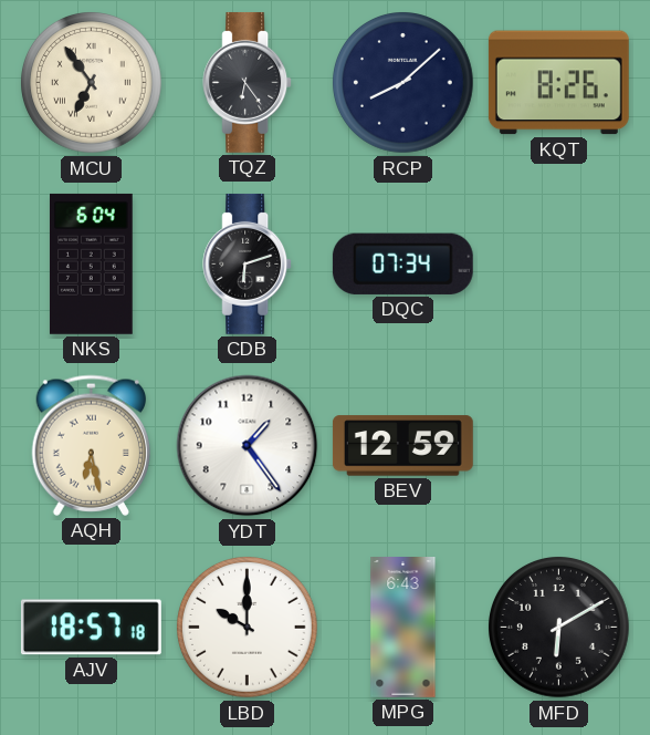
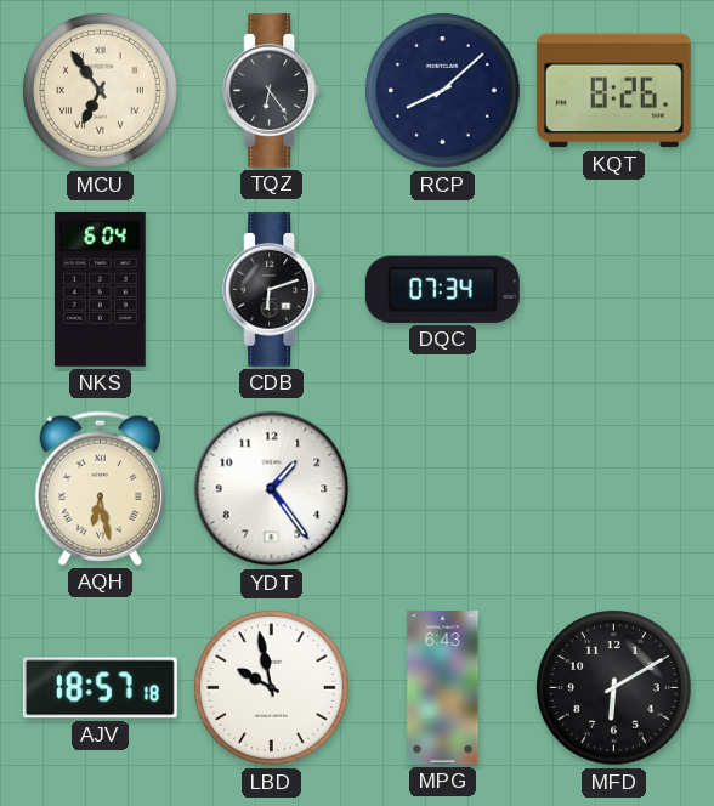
BEV: 12:59 -> none
LBD: 10:00 -> 9:58
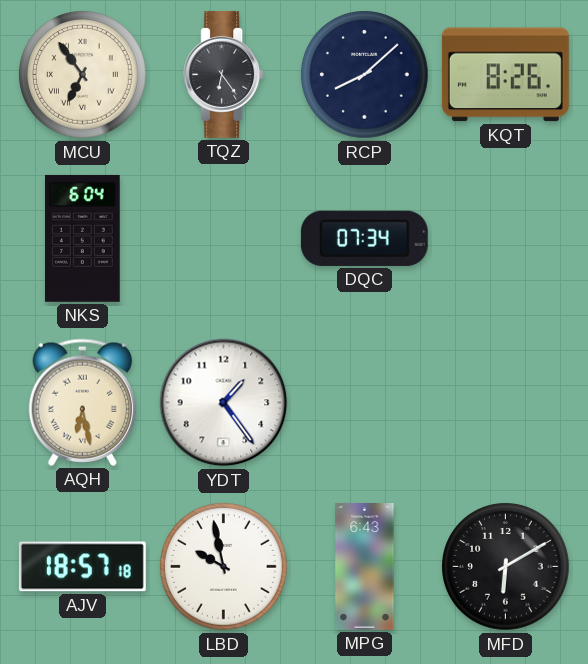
CDB: 6:12 -> none
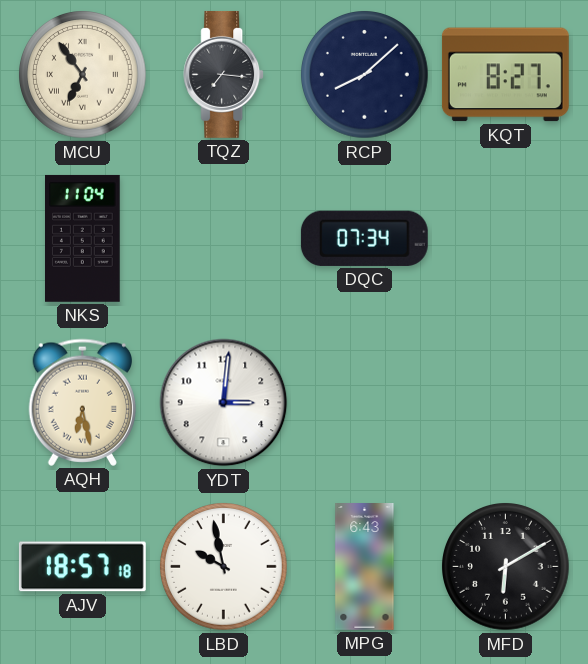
TQZ: 6:24 -> 7:16
KQT: 8:26 -> 8:27
NKS: 6:04 -> 11:04
YDT: 1:24 -> 3:01
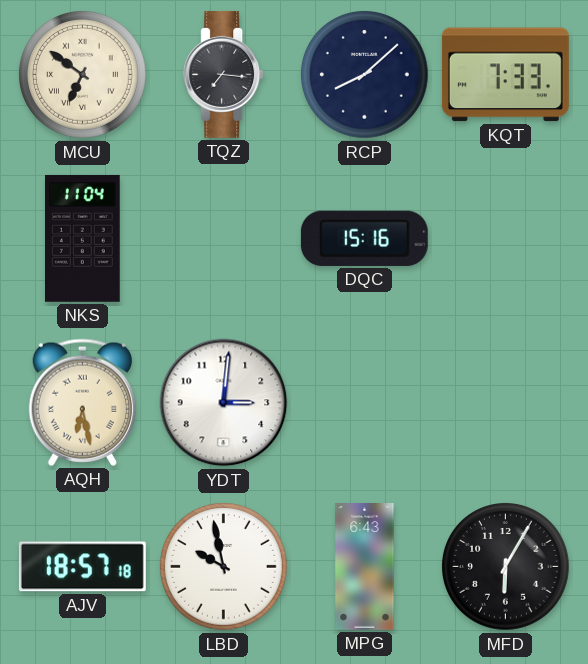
MCU: 6:54 -> 6:51
KQT: 8:27 -> 7:33
DQC: 07:34 -> 15:16
MFD: 6:10 -> 6:05
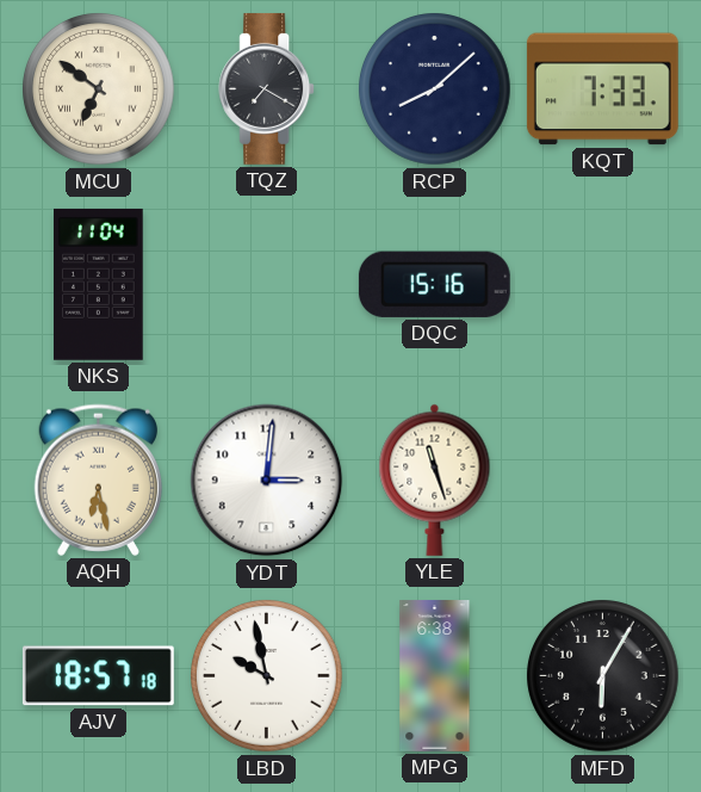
TQZ: 7:16 -> 7:20
YLE: none -> 11:27
MPG: 6:43 -> 6:38
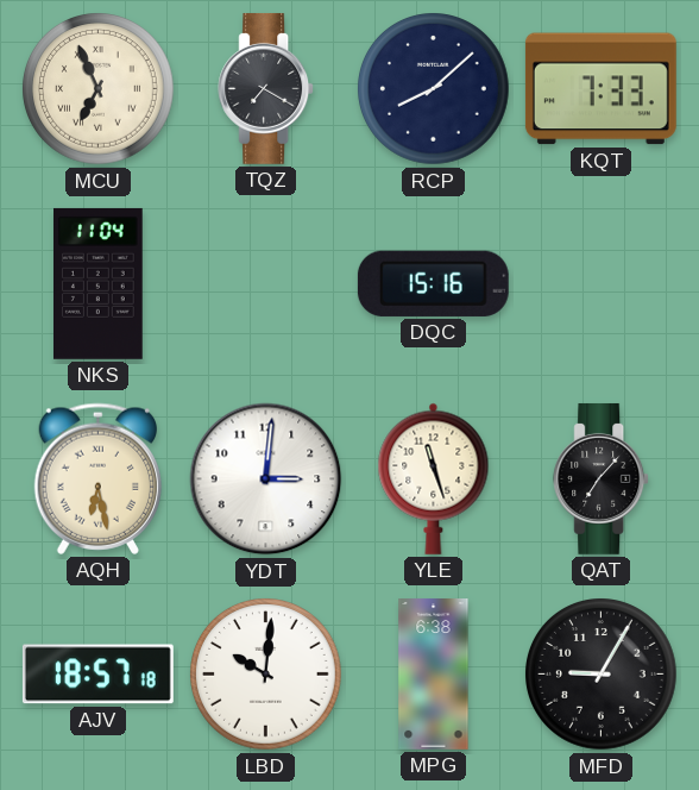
MCU: 6:51 -> 6:56
QAT: none -> 7:07
LBD: 9:58 -> 10:01
MFD: 6:05 -> 9:05
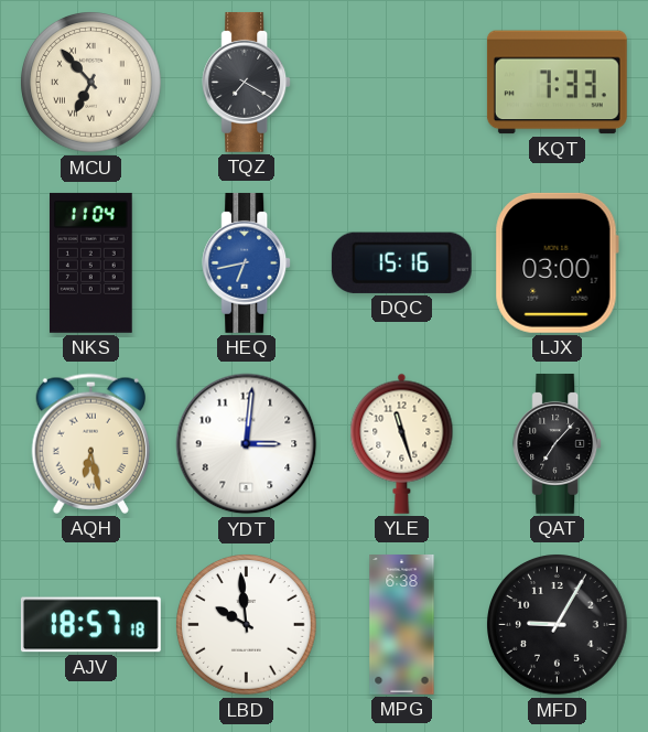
MCU: 6:56 -> 6:53
RCP: 8:08 -> none
HEQ: none -> 6:43
LJX: none -> 03:00
LBD: 10:01 -> 9:59
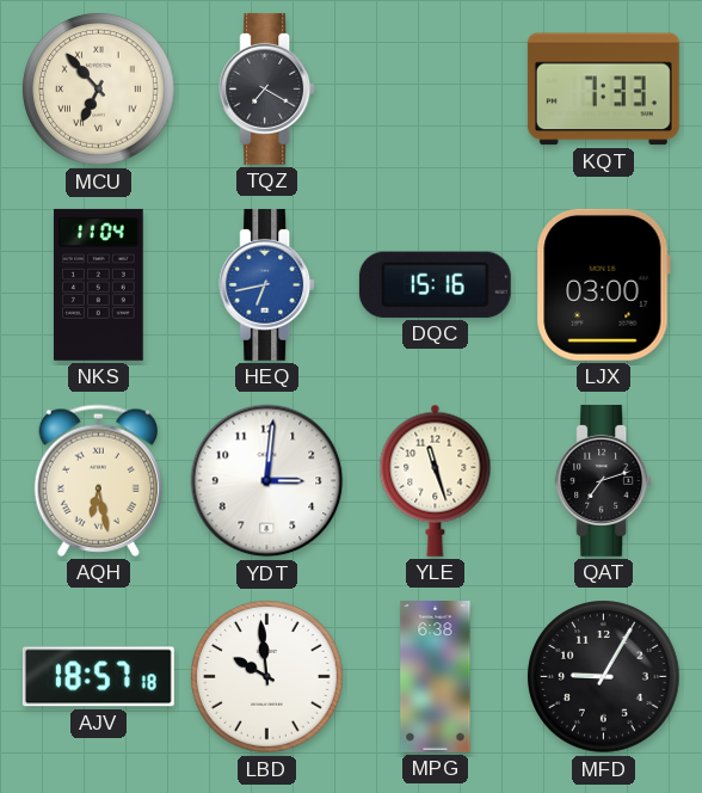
QAT: 7:07 -> 7:12
